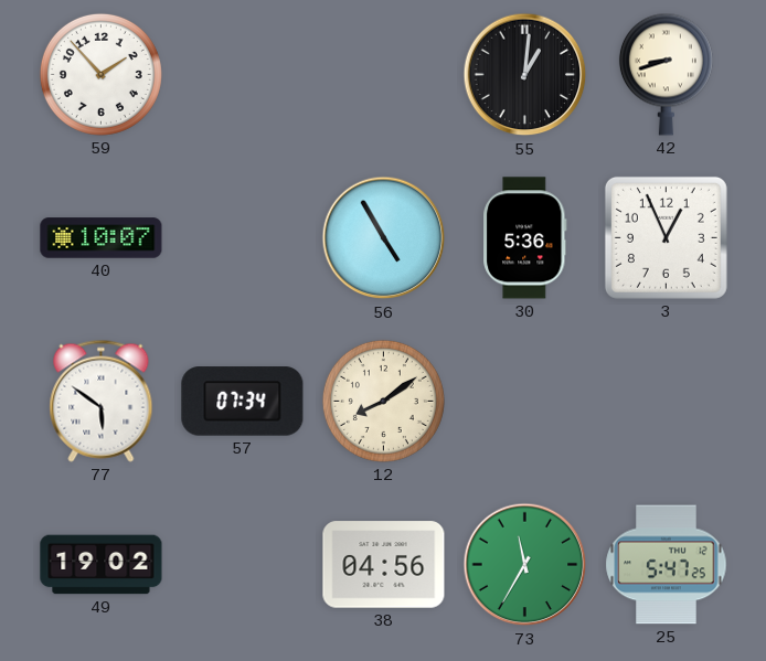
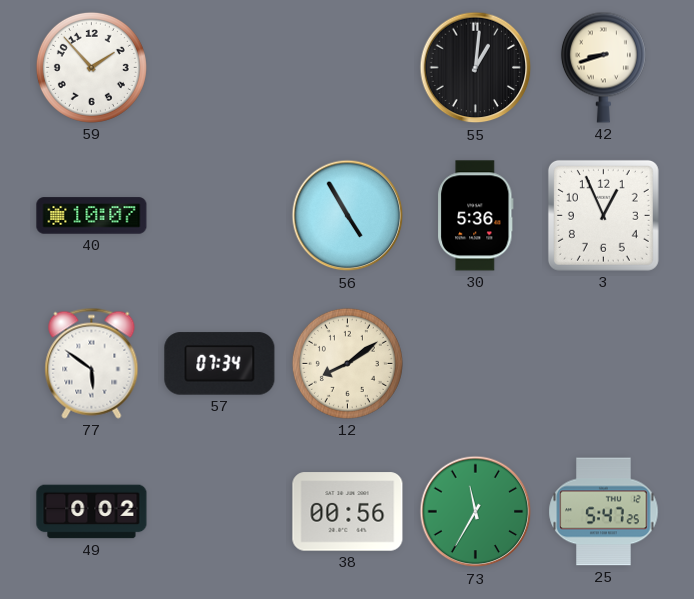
49: 19:02 -> 0:02
38: 04:56 -> 00:56
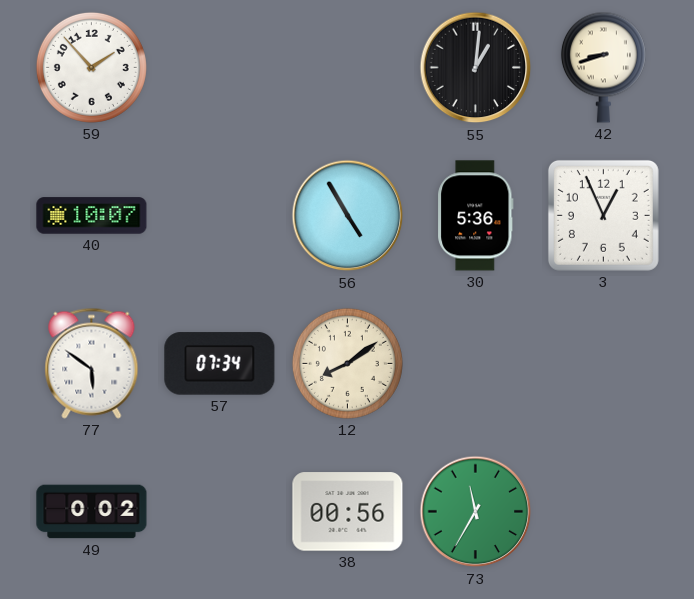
25: 5:47 -> none
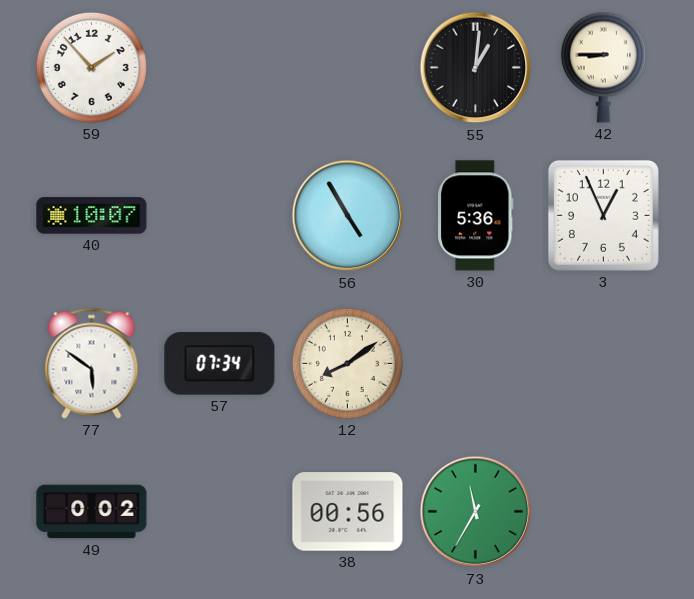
42: 8:42 -> 8:45
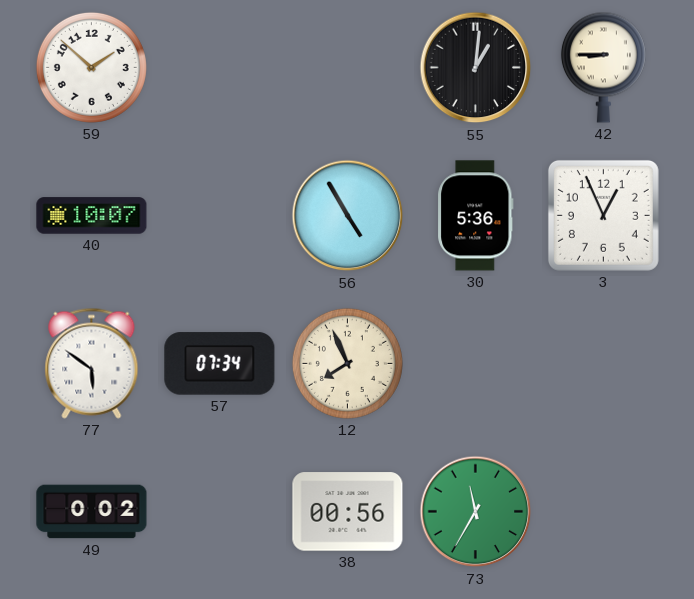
59: 1:53 -> 1:52
12: 8:09 -> 7:56
